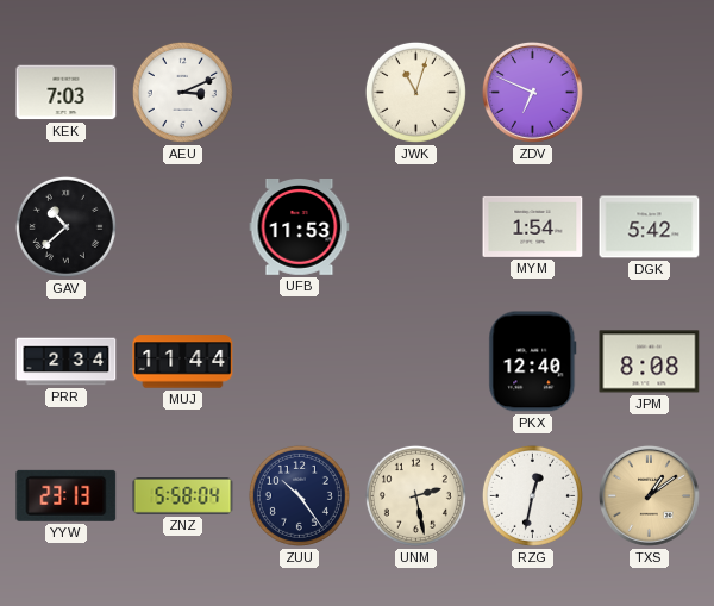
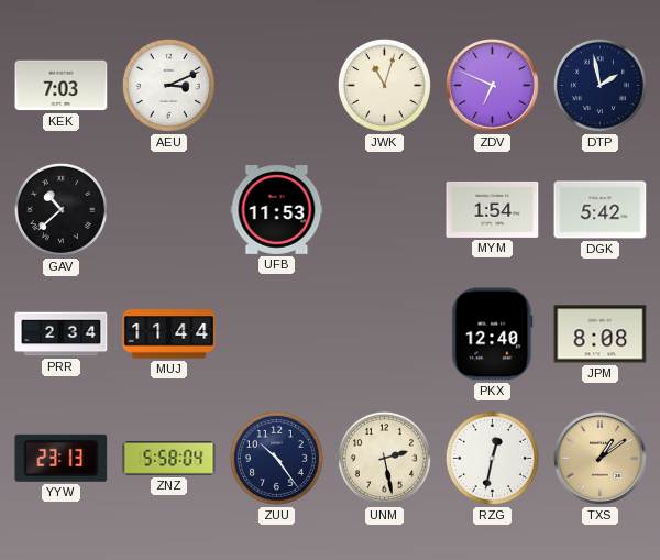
DTP: none -> 1:58
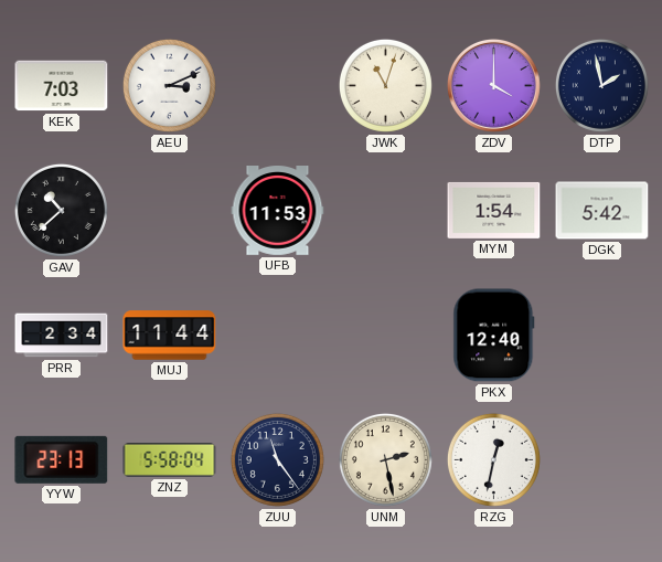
ZDV: 6:49 -> 4:00
JPM: 8:08 -> none
ZUU: 10:24 -> 11:24
TXS: 1:09 -> none
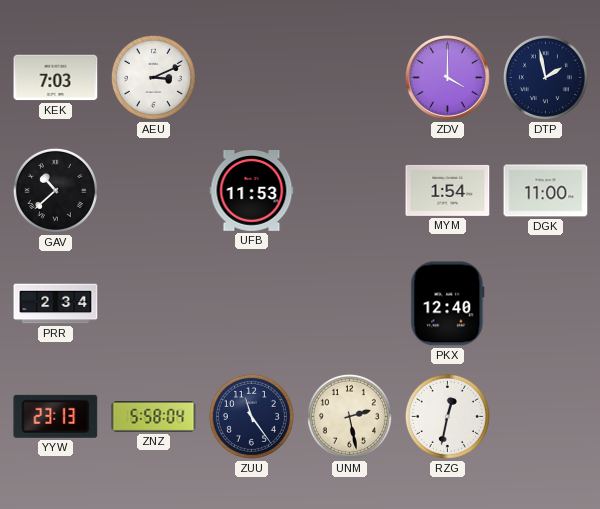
JWK: 11:03 -> none
DGK: 5:42 -> 11:00
MUJ: 11:44 -> none
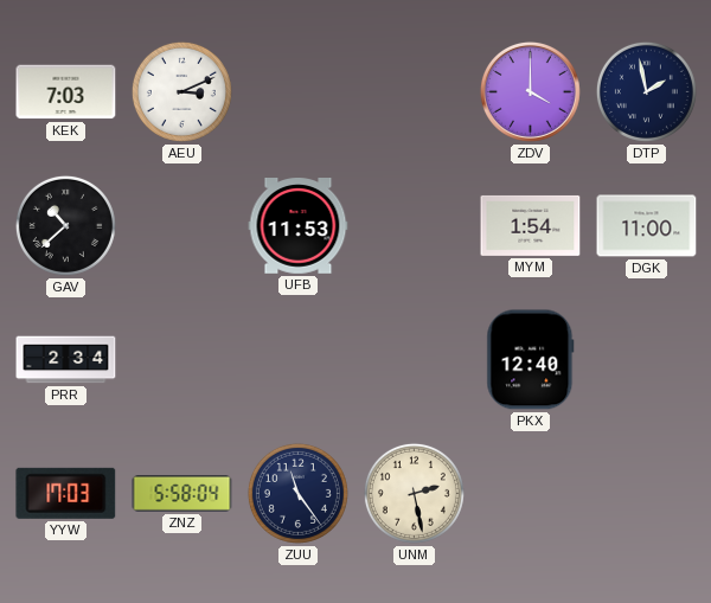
YYW: 23:13 -> 17:03
RZG: 12:32 -> none
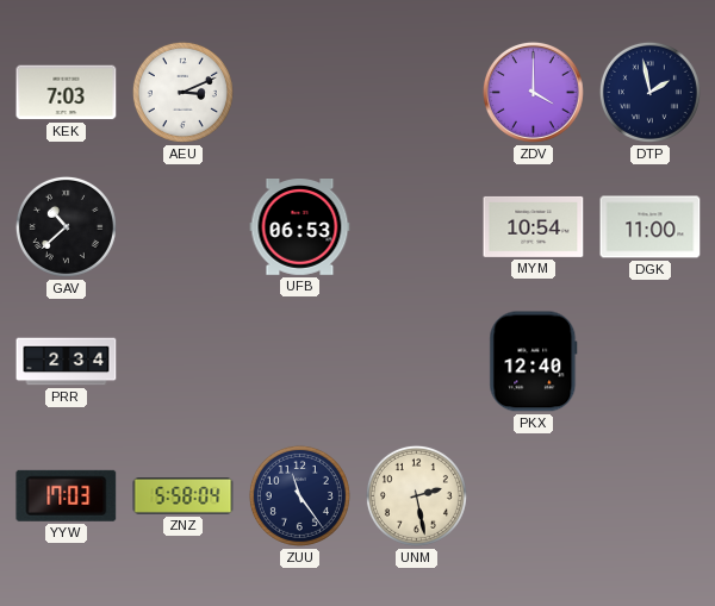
UFB: 11:53 -> 06:53
MYM: 1:54 -> 10:54
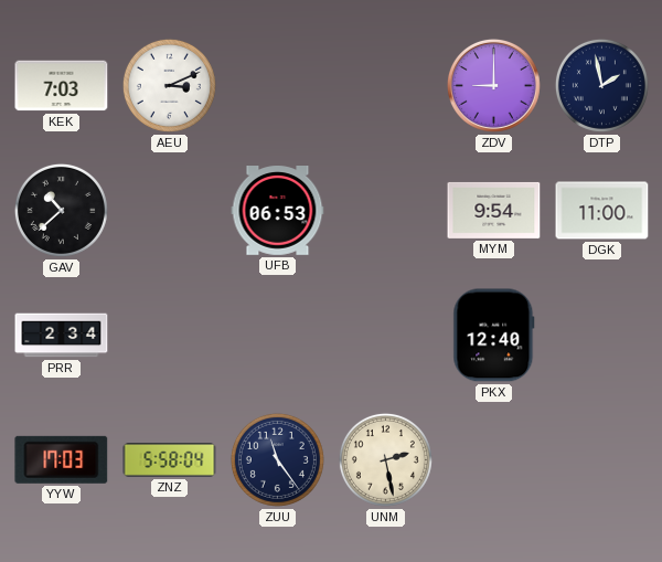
ZDV: 4:00 -> 9:00
MYM: 10:54 -> 9:54
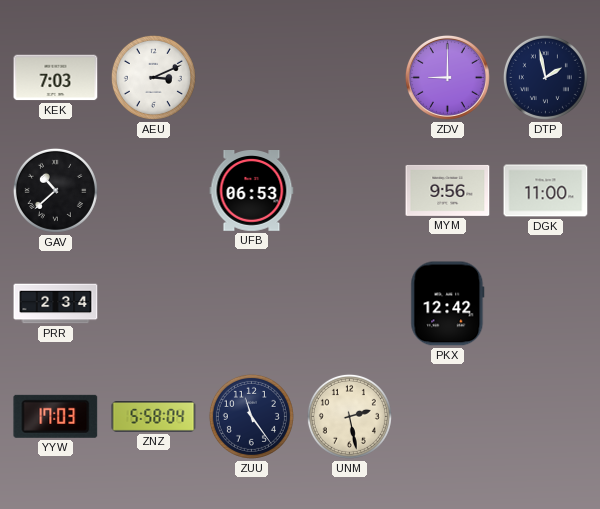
MYM: 9:54 -> 9:56
PKX: 12:40 -> 12:42
